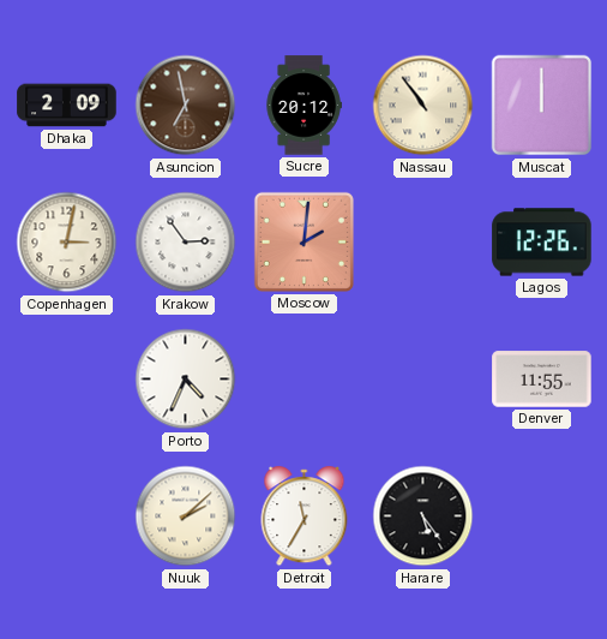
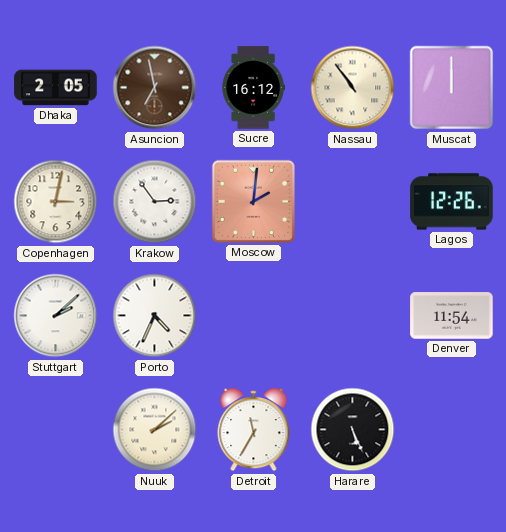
Dhaka: 2:09 -> 2:05
Sucre: 20:12 -> 16:12
Stuttgart: none -> 2:08
Denver: 11:55 -> 11:54
Harare: 5:24 -> 5:26
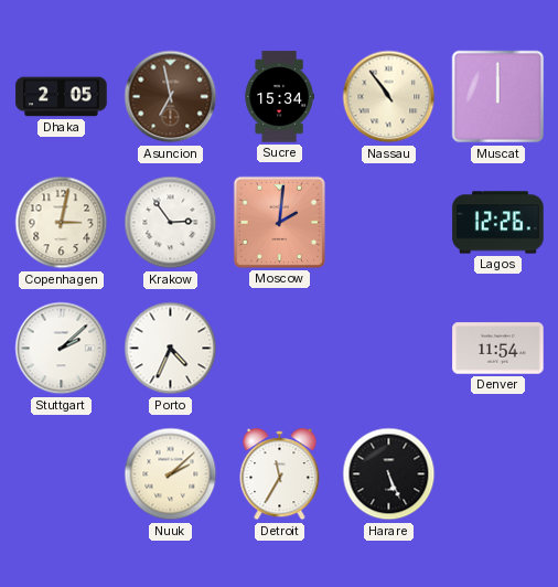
Sucre: 16:12 -> 15:34
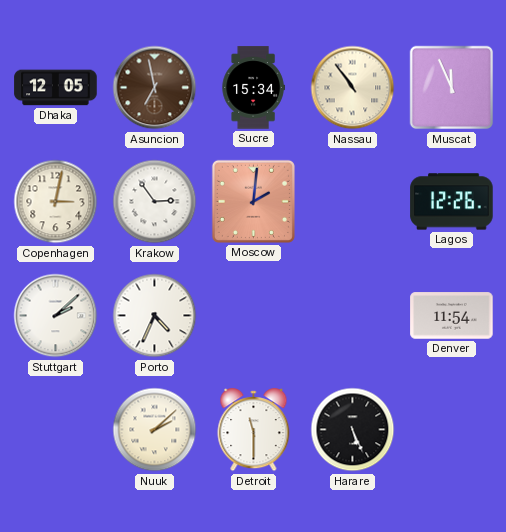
Dhaka: 2:05 -> 12:05
Muscat: 12:00 -> 11:56
Detroit: 11:35 -> 11:30
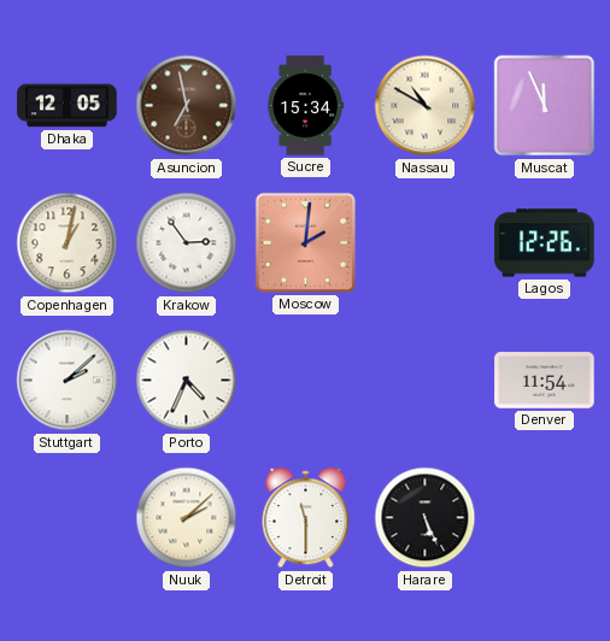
Nassau: 10:54 -> 10:50
Copenhagen: 3:02 -> 1:02
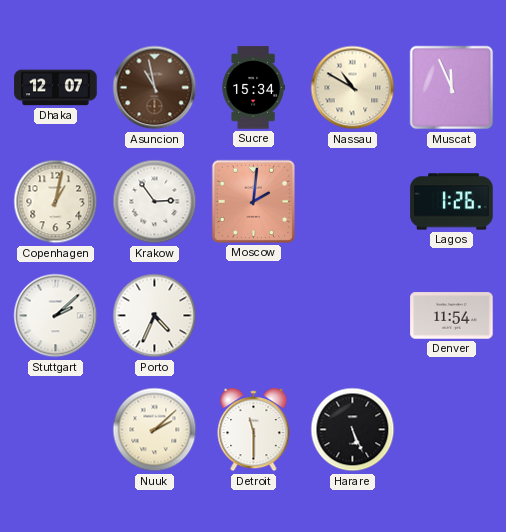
Dhaka: 12:05 -> 12:07
Asuncion: 6:58 -> 10:58
Lagos: 12:26 -> 1:26
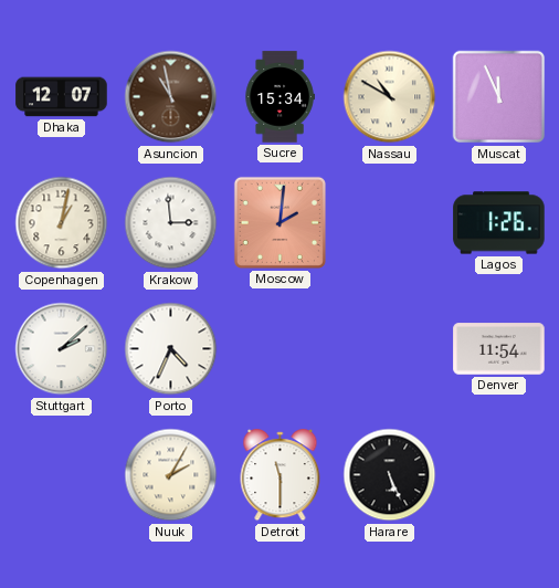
Krakow: 2:54 -> 2:59
Nuuk: 2:08 -> 2:05
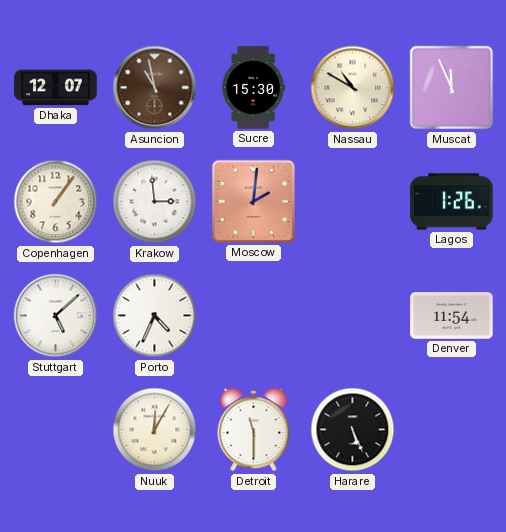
Sucre: 15:34 -> 15:30
Copenhagen: 1:02 -> 1:06
Stuttgart: 2:08 -> 5:08
Nuuk: 2:05 -> 12:05
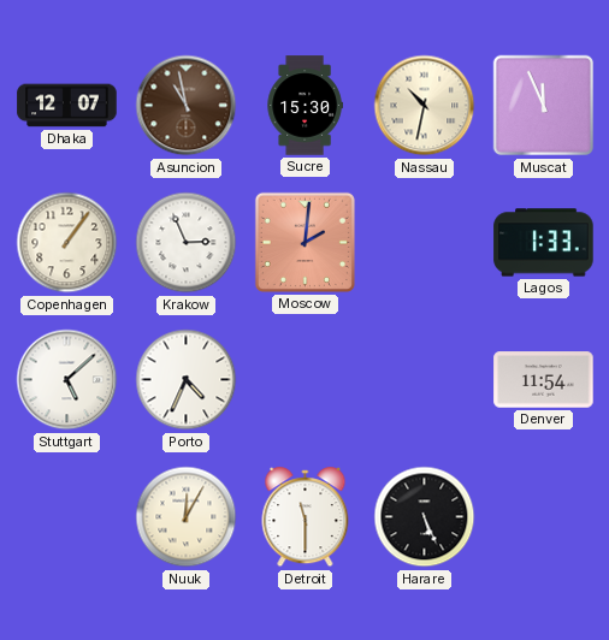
Nassau: 10:50 -> 10:32
Krakow: 2:59 -> 2:56
Lagos: 1:26 -> 1:33
